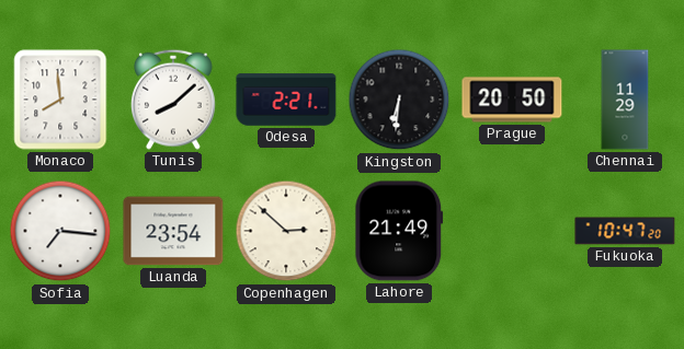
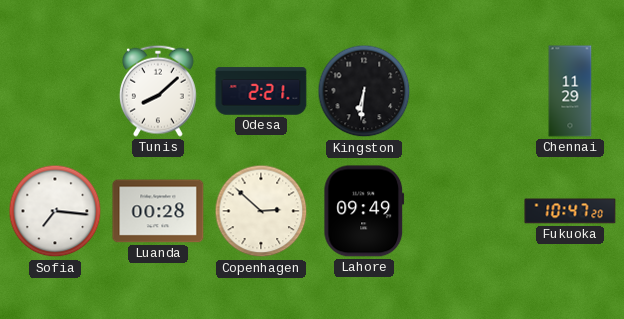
Monaco: 7:59 -> none
Prague: 20:50 -> none
Luanda: 23:54 -> 00:28
Lahore: 21:49 -> 09:49
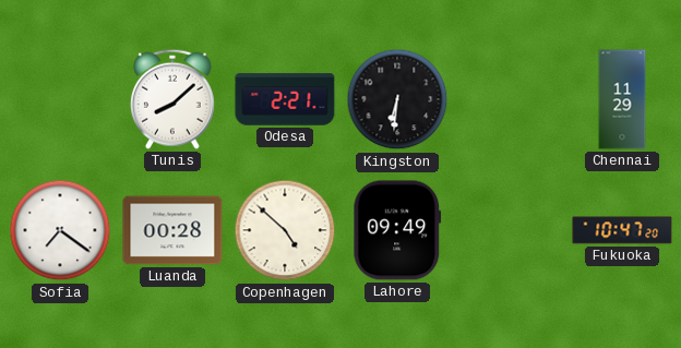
Sofia: 7:16 -> 7:21
Copenhagen: 2:52 -> 4:52
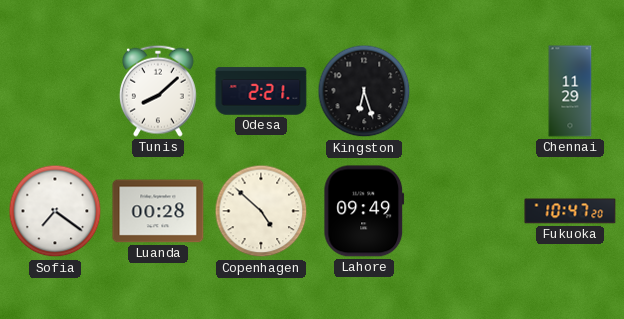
Kingston: 6:31 -> 6:27
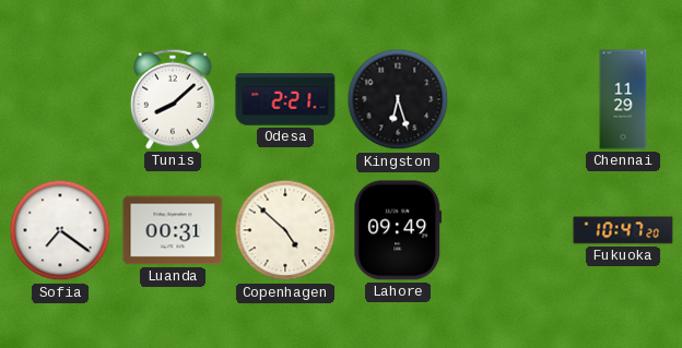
Luanda: 00:28 -> 00:31
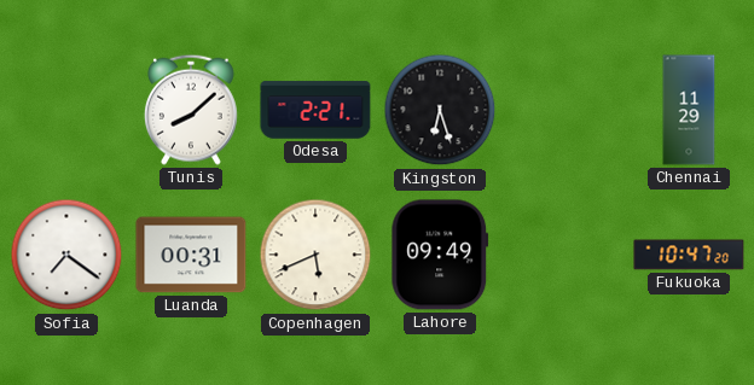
Copenhagen: 4:52 -> 5:41
